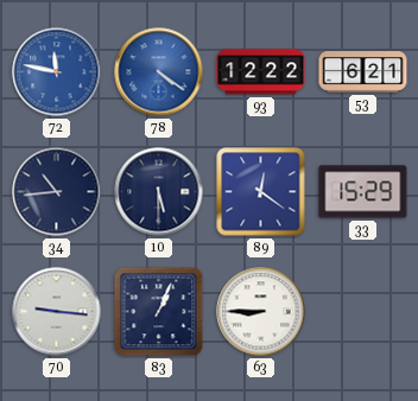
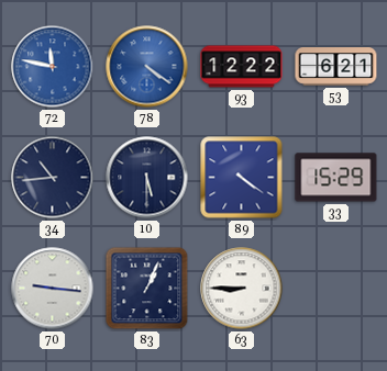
89: 12:21 -> 4:21
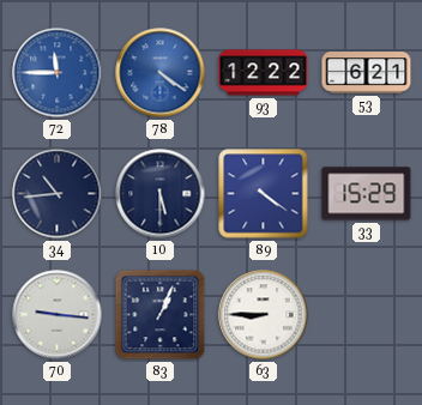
72: 11:47 -> 11:45
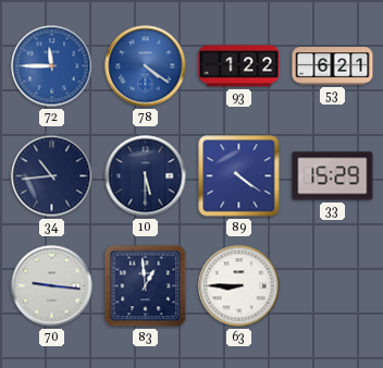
93: 12:22 -> 1:22
83: 1:04 -> 12:59
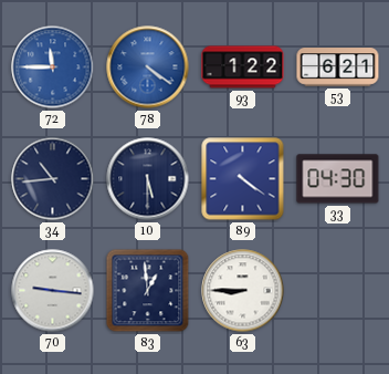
33: 15:29 -> 04:30
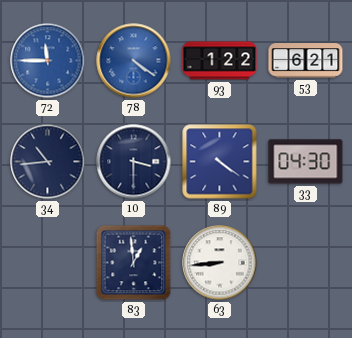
10: 5:30 -> 3:30
70: 9:16 -> none
63: 8:45 -> 8:44
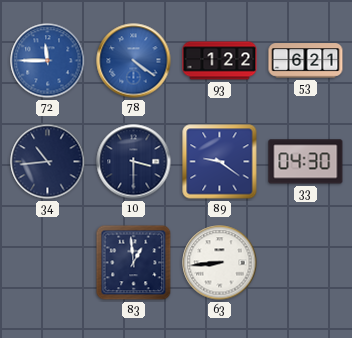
89: 4:21 -> 9:21
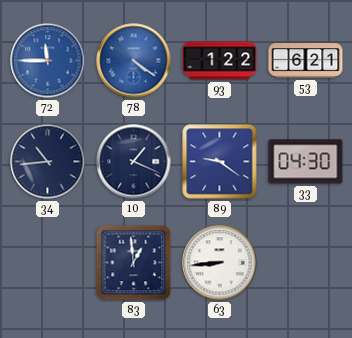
10: 3:30 -> 1:19
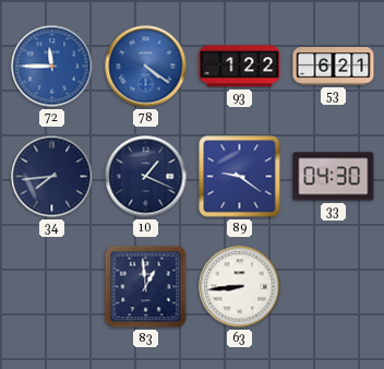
34: 10:44 -> 7:44
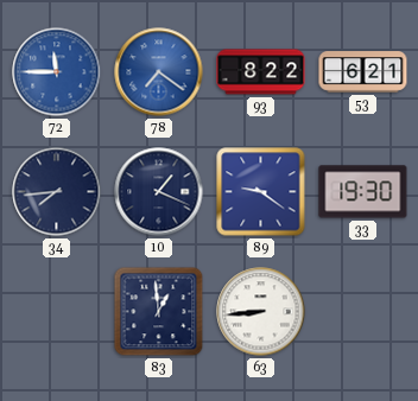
78: 4:21 -> 7:21
93: 1:22 -> 8:22
33: 04:30 -> 19:30
